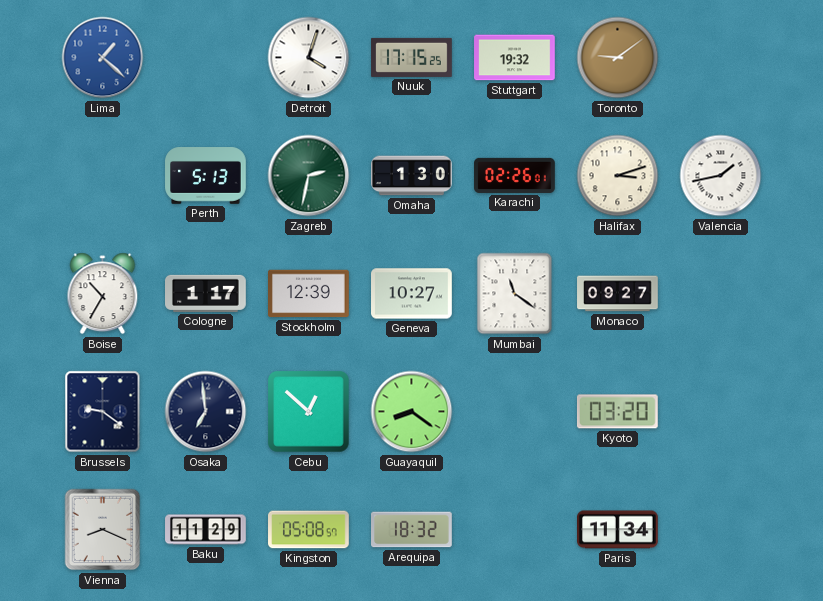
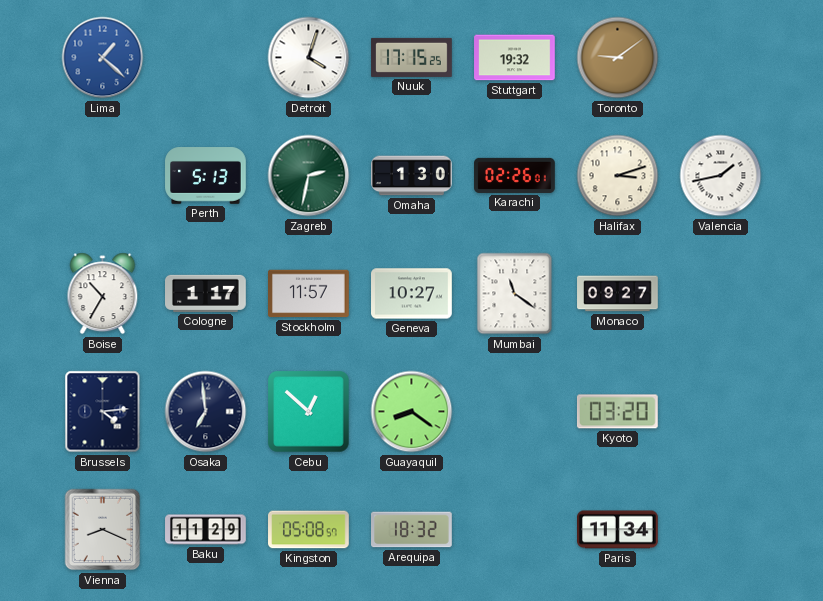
Stockholm: 12:39 -> 11:57
Brussels: 9:21 -> 4:14
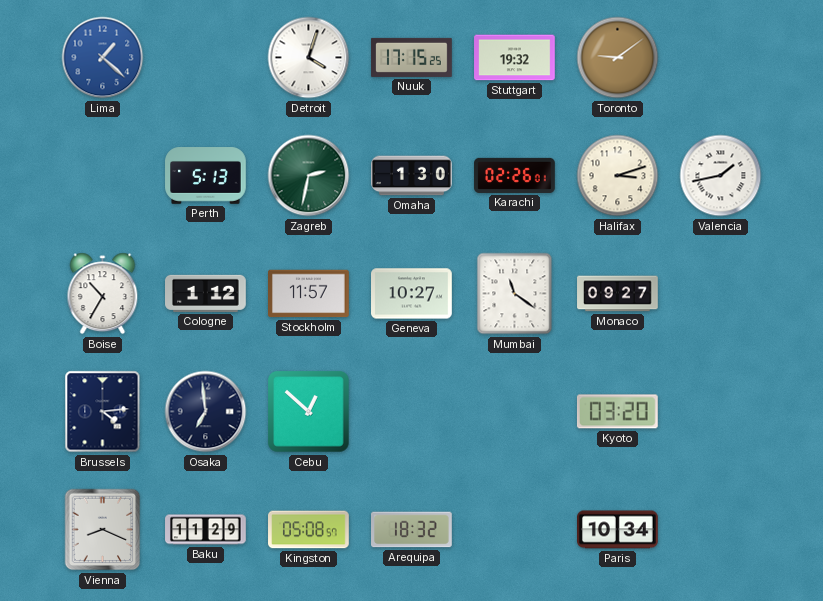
Cologne: 1:17 -> 1:12
Guayaquil: 8:21 -> none
Paris: 11:34 -> 10:34
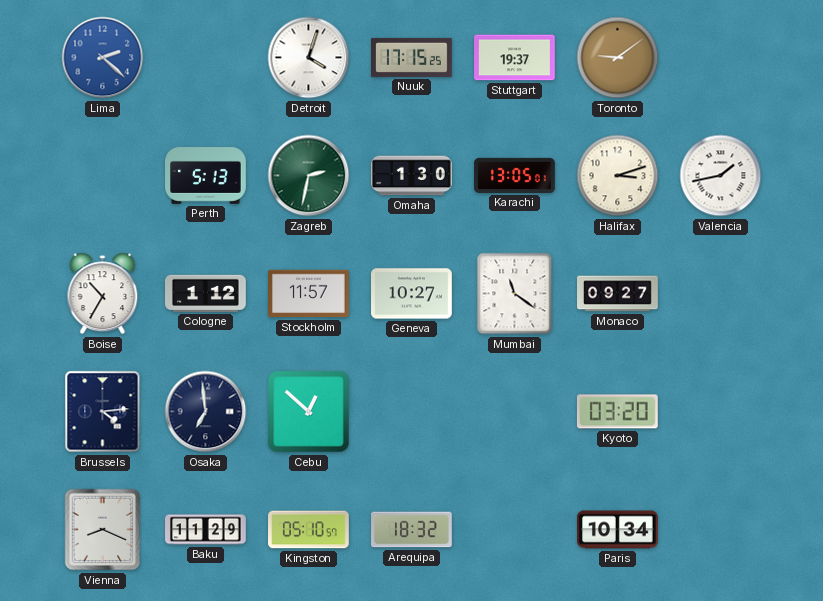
Lima: 1:22 -> 2:22
Stuttgart: 19:32 -> 19:37
Karachi: 02:26 -> 13:05
Kingston: 05:08 -> 05:10
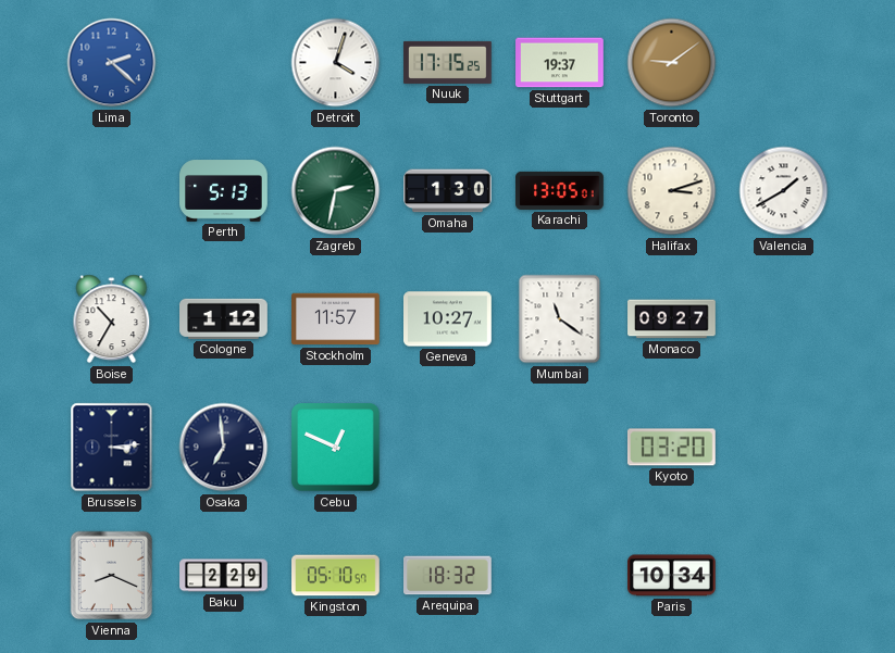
Valencia: 1:43 -> 1:40
Brussels: 4:14 -> 3:14
Cebu: 12:52 -> 12:49
Baku: 11:29 -> 2:29
